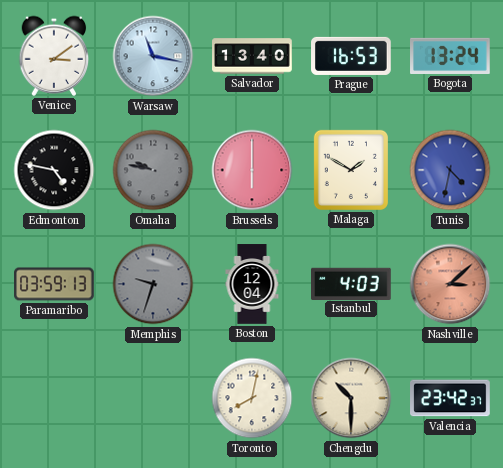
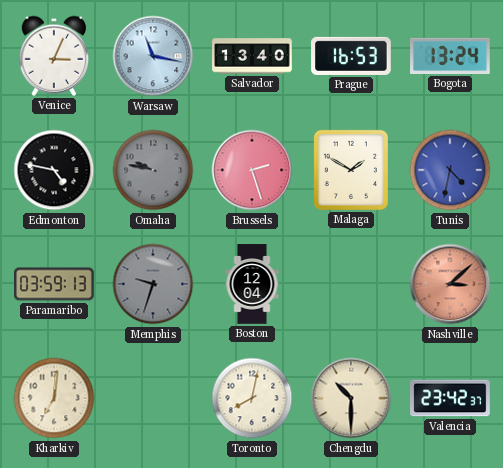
Venice: 3:09 -> 3:04
Brussels: 6:00 -> 2:27
Istanbul: 4:03 -> none
Kharkiv: none -> 7:01
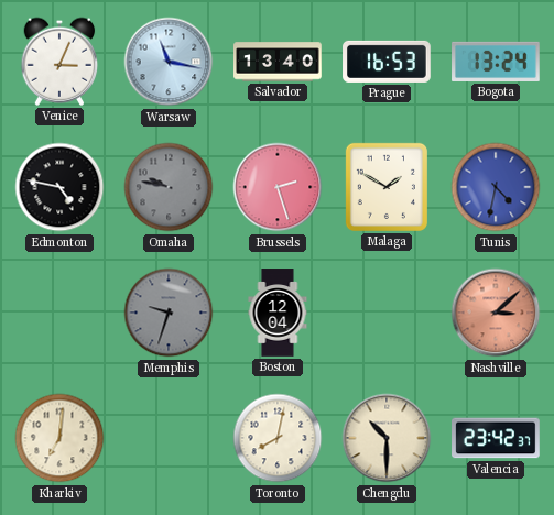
Paramaribo: 03:59 -> none
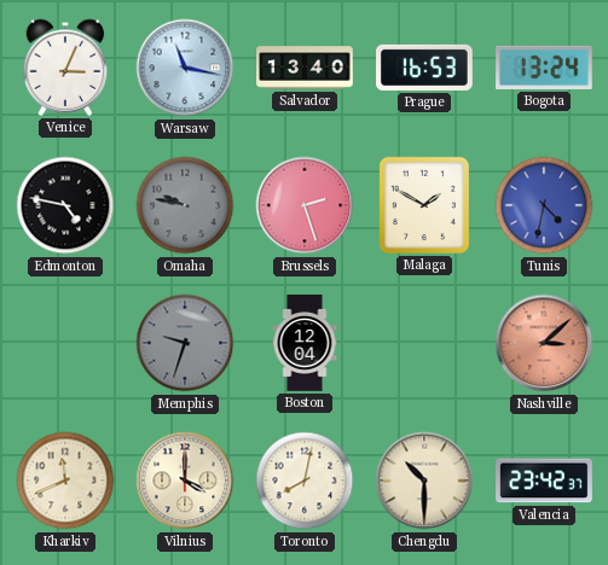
Kharkiv: 7:01 -> 11:41
Vilnius: none -> 4:00
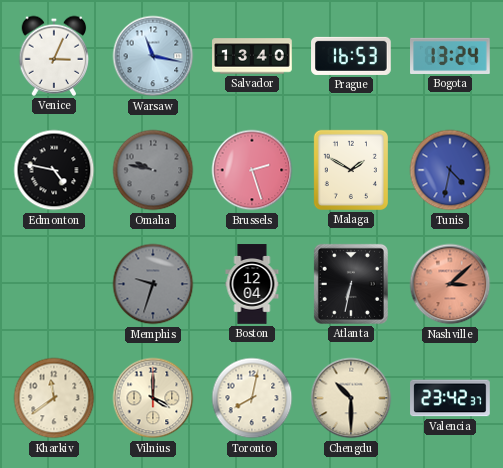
Atlanta: none -> 6:32
Kharkiv: 11:41 -> 11:39
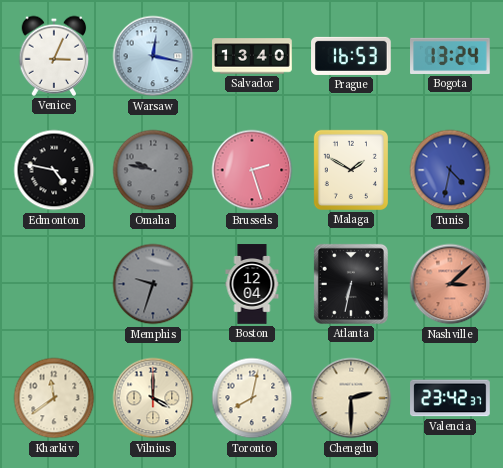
Warsaw: 11:17 -> 12:17
Chengdu: 10:30 -> 2:30
